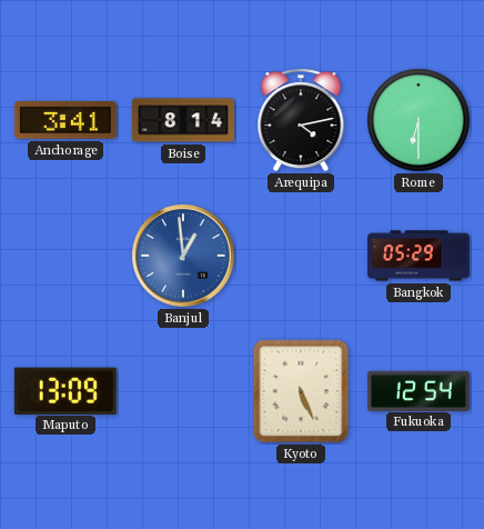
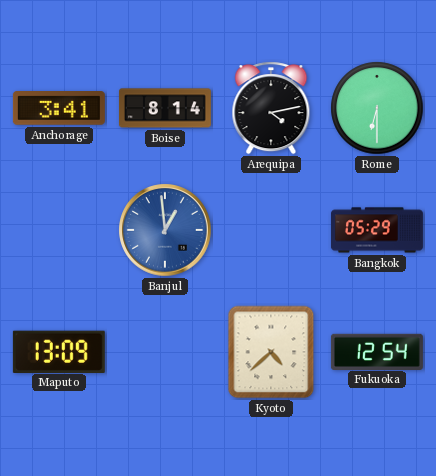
Kyoto: 5:26 -> 4:38
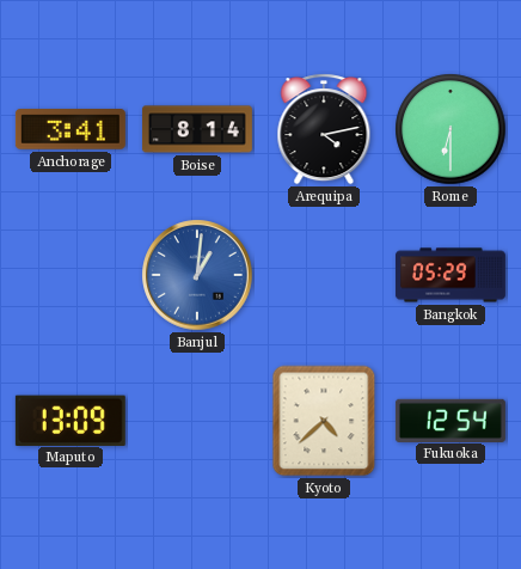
Banjul: 12:59 -> 1:01
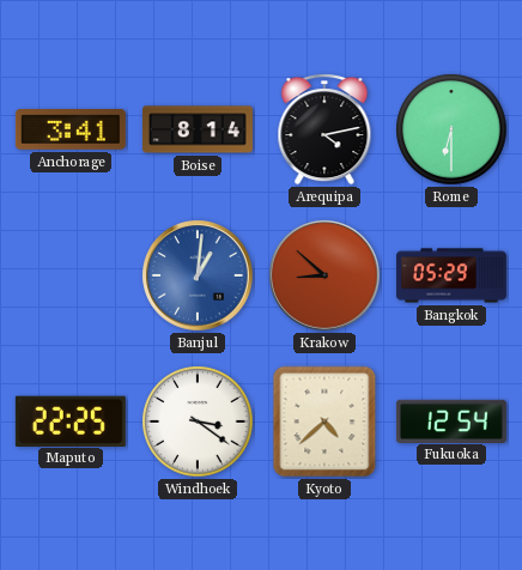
Krakow: none -> 8:52
Maputo: 13:09 -> 22:25
Windhoek: none -> 3:21
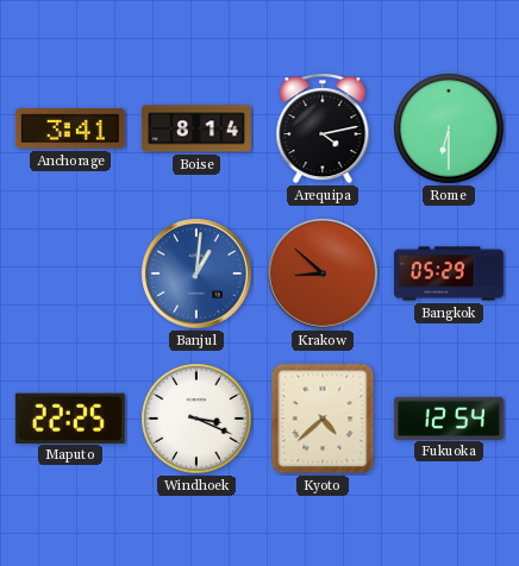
Windhoek: 3:21 -> 3:19
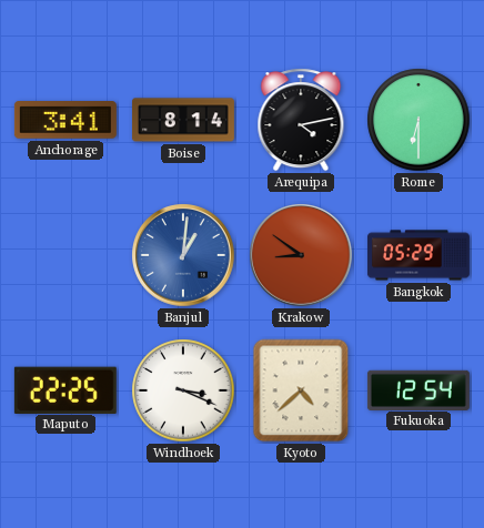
Krakow: 8:52 -> 8:51
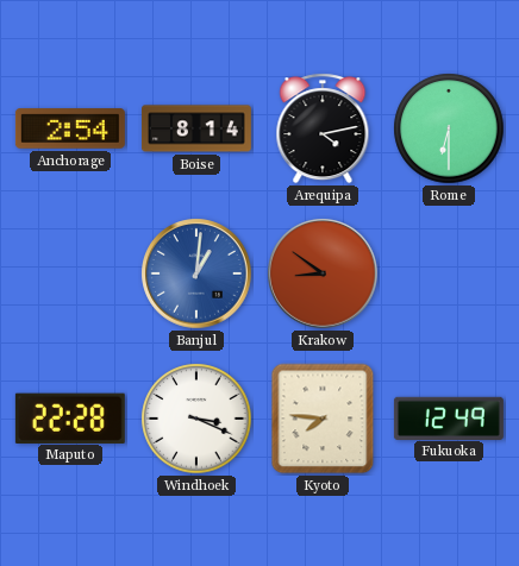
Anchorage: 3:41 -> 2:54
Bangkok: 05:29 -> none
Maputo: 22:25 -> 22:28
Kyoto: 4:38 -> 7:46
Fukuoka: 12:54 -> 12:49
